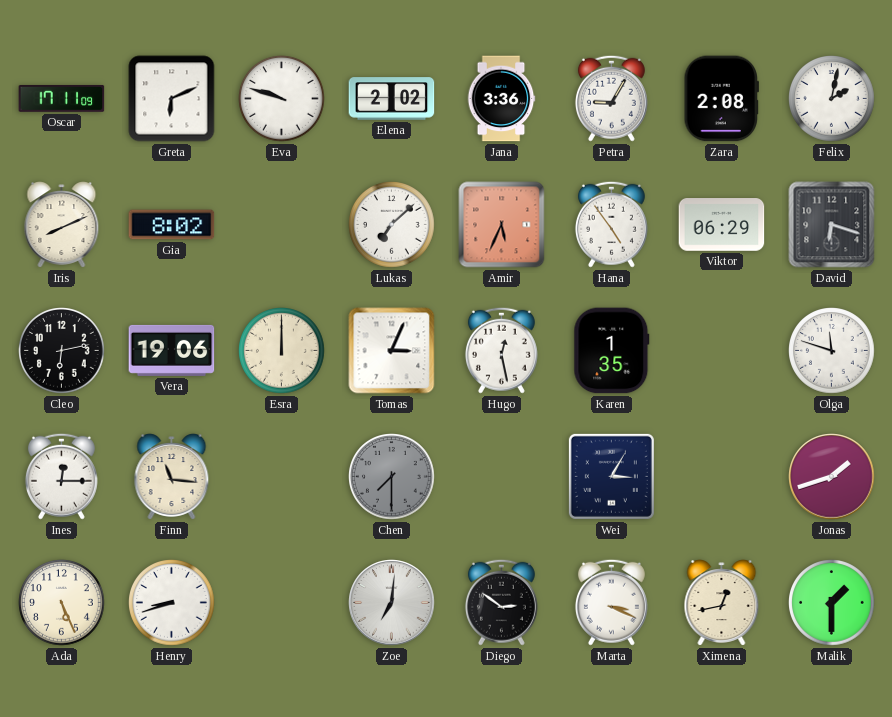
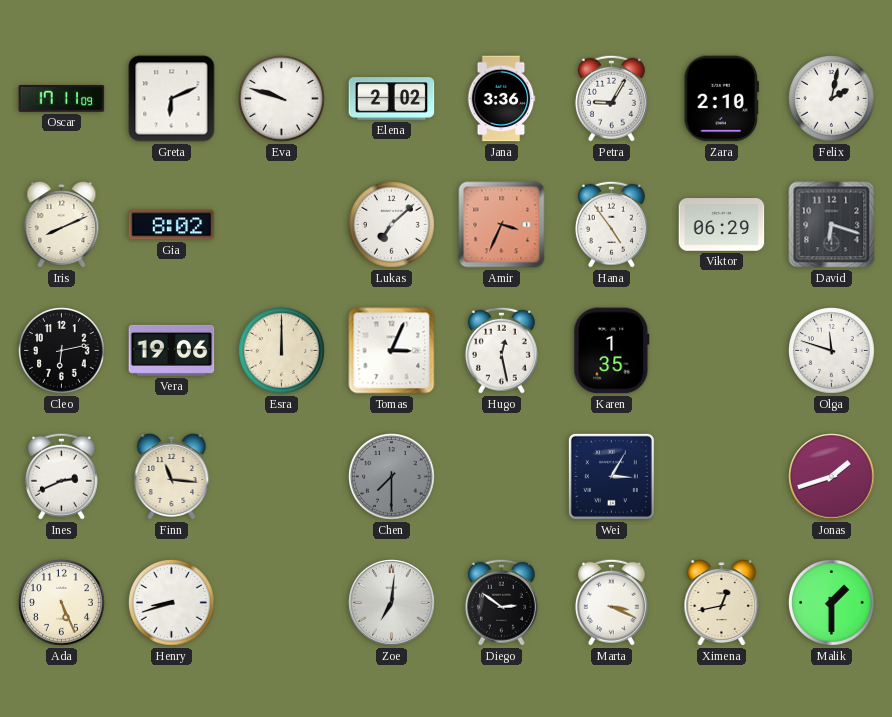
Zara: 2:08 -> 2:10
Amir: 5:34 -> 3:34
Ines: 12:15 -> 2:41
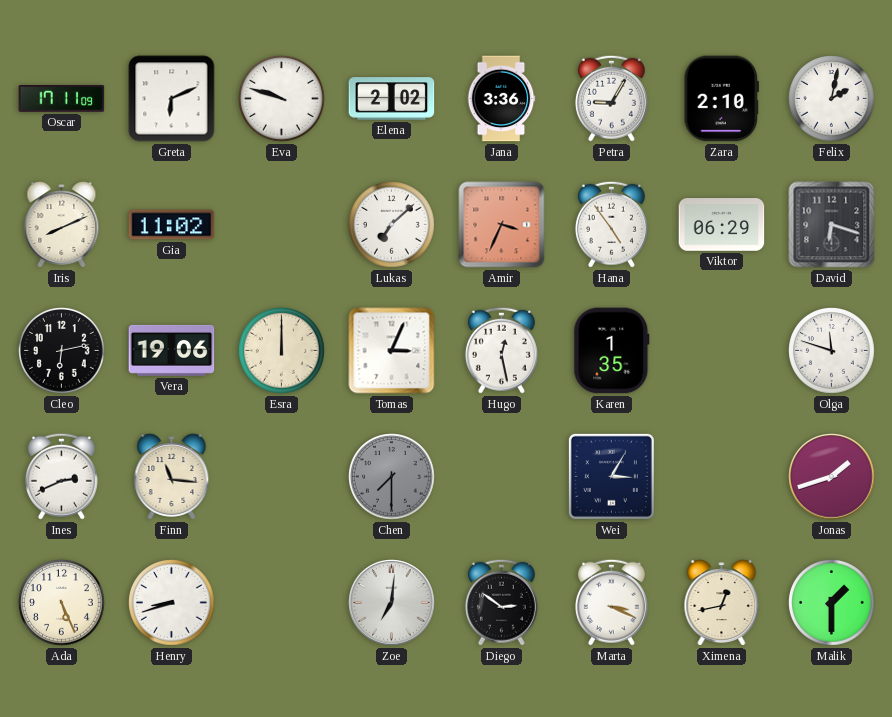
Gia: 8:02 -> 11:02
